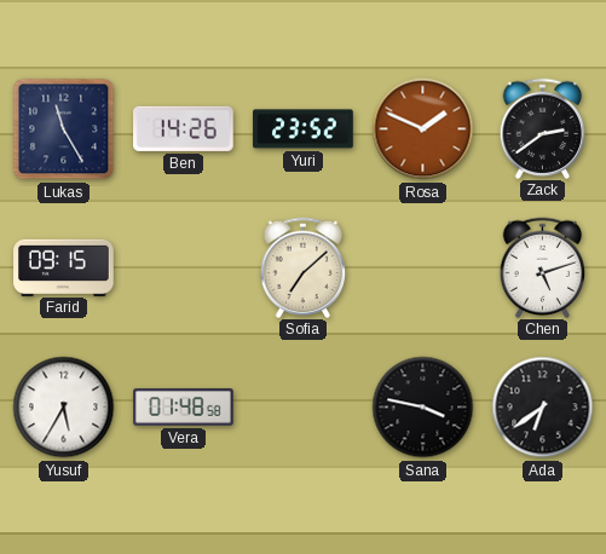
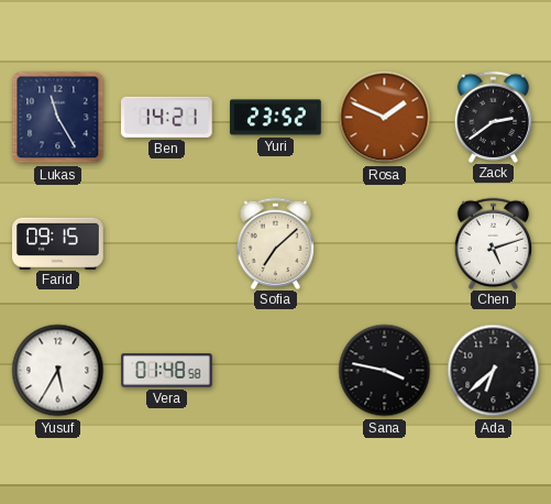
Ben: 14:26 -> 14:21
Ada: 6:39 -> 6:38
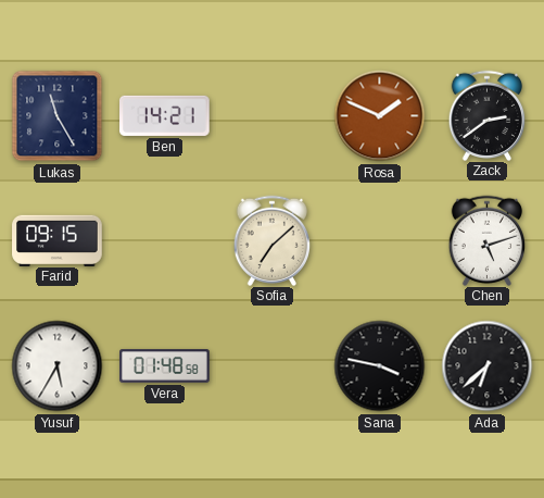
Yuri: 23:52 -> none
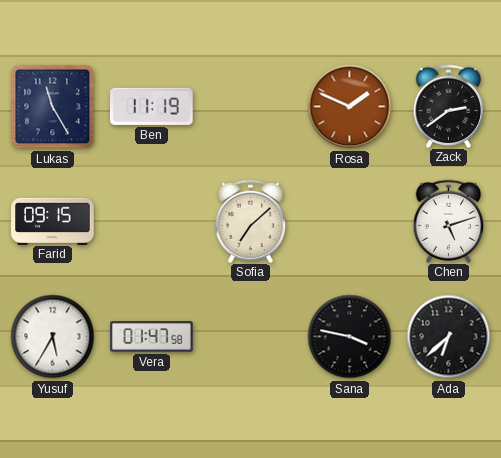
Ben: 14:21 -> 11:19
Vera: 01:48 -> 01:47
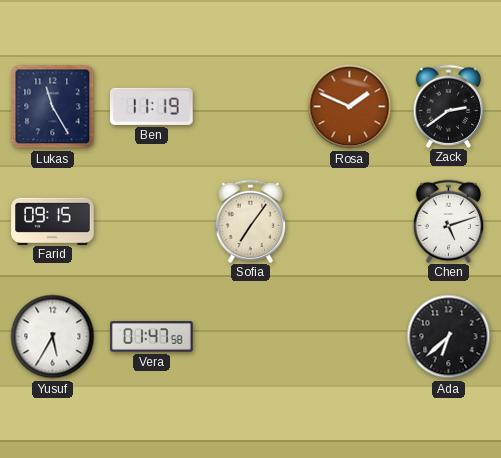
Sofia: 7:08 -> 7:06
Sana: 3:47 -> none
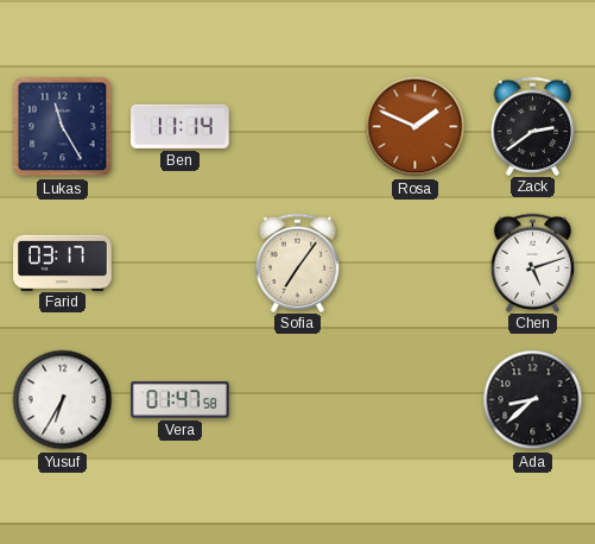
Ben: 11:19 -> 11:14
Farid: 09:15 -> 03:17
Yusuf: 5:35 -> 6:35
Ada: 6:38 -> 8:38
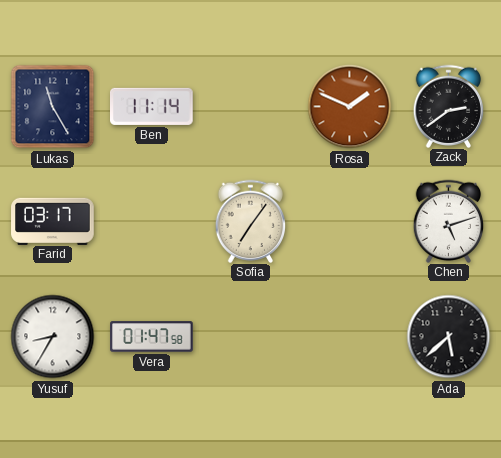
Yusuf: 6:35 -> 8:35
Ada: 8:38 -> 5:38
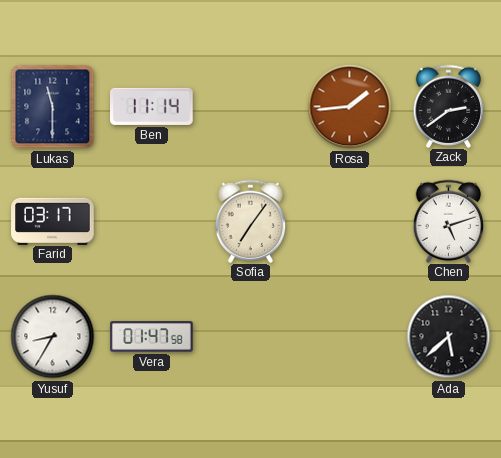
Lukas: 11:25 -> 11:30
Rosa: 1:49 -> 1:44
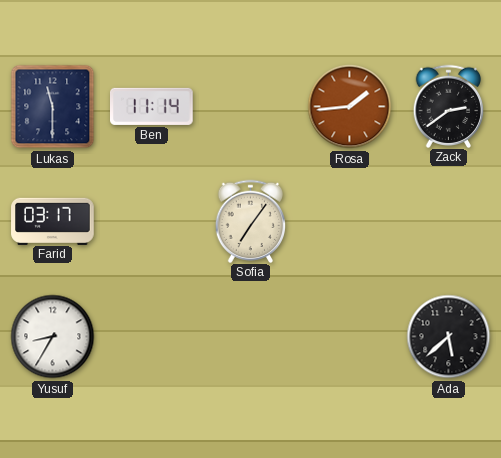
Chen: 5:12 -> none
Vera: 01:47 -> none
